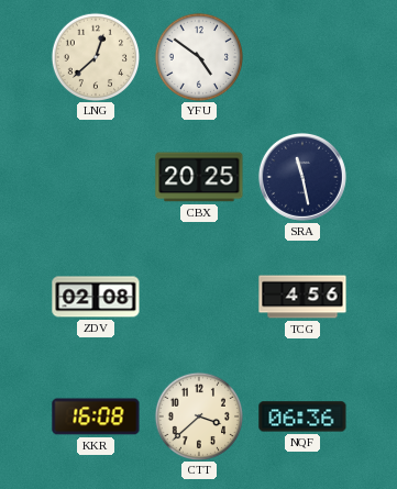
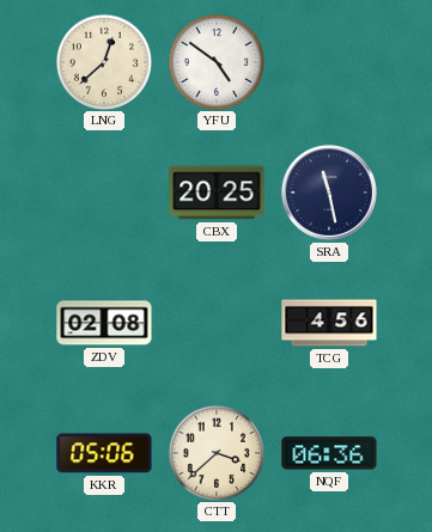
KKR: 16:08 -> 05:06
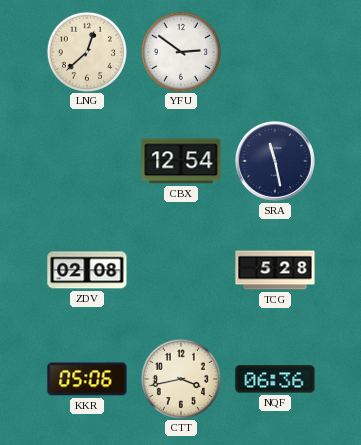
YFU: 4:51 -> 2:51
CBX: 20:25 -> 12:54
TCG: 4:56 -> 5:28
CTT: 3:38 -> 3:43
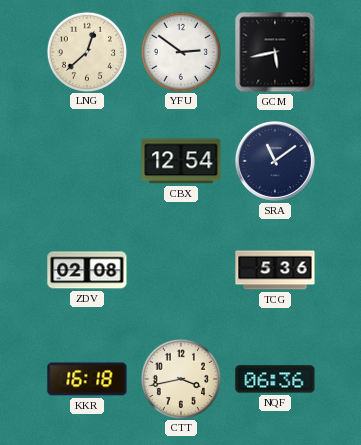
GCM: none -> 5:43
SRA: 11:28 -> 11:09
TCG: 5:28 -> 5:36
KKR: 05:06 -> 16:18
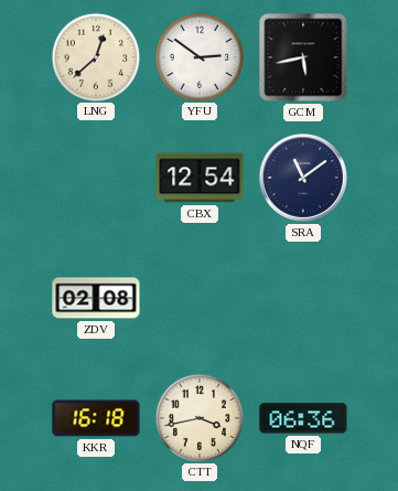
TCG: 5:36 -> none
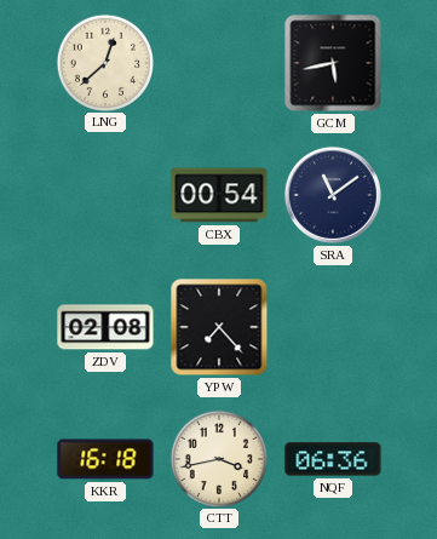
YFU: 2:51 -> none
CBX: 12:54 -> 00:54
YPW: none -> 7:23
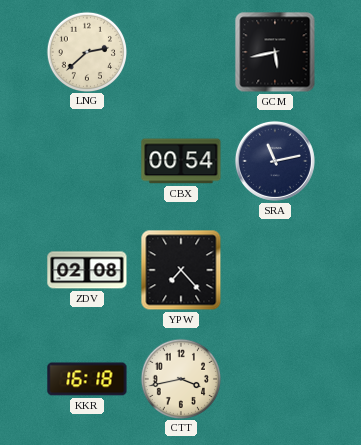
LNG: 12:38 -> 2:38
SRA: 11:09 -> 11:13
NQF: 06:36 -> none
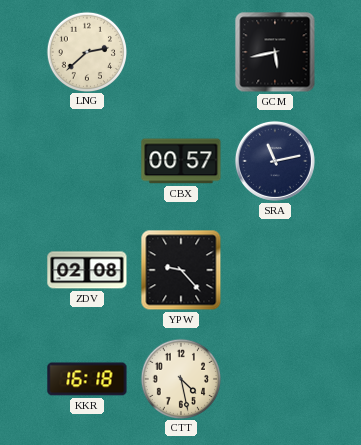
CBX: 00:54 -> 00:57
YPW: 7:23 -> 9:23
CTT: 3:43 -> 4:28
